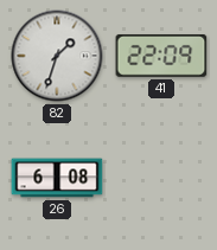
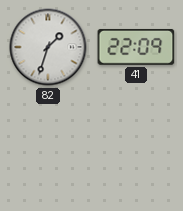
26: 6:08 -> none
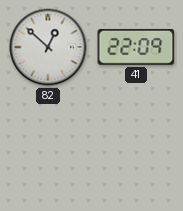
82: 1:33 -> 12:52
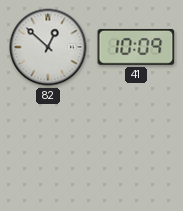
41: 22:09 -> 10:09
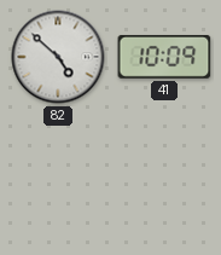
82: 12:52 -> 4:52
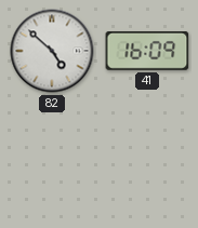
41: 10:09 -> 16:09
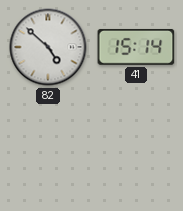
41: 16:09 -> 15:14
